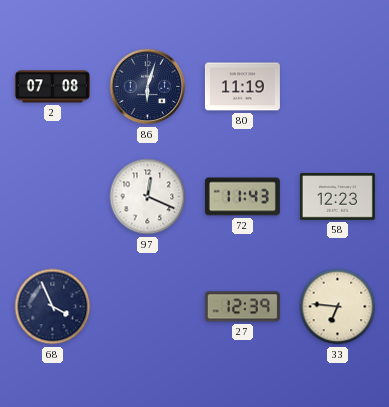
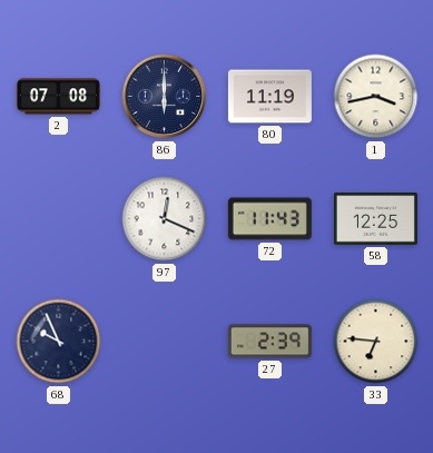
86: 6:03 -> 6:00
1: none -> 3:43
58: 12:23 -> 12:25
68: 3:56 -> 9:56
27: 12:39 -> 2:39
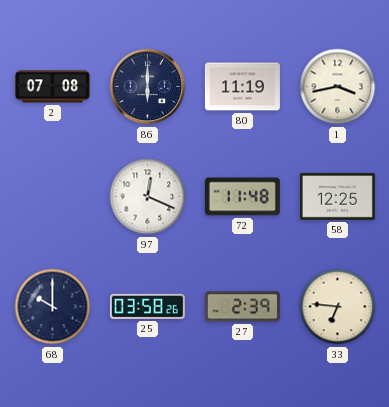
72: 11:43 -> 11:48
68: 9:56 -> 10:00
25: none -> 03:58
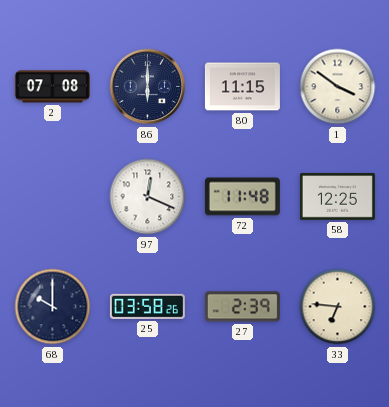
80: 11:19 -> 11:15
1: 3:43 -> 3:51
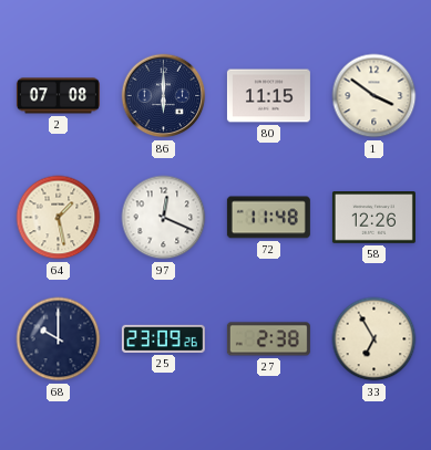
64: none -> 1:28
58: 12:25 -> 12:26
25: 03:58 -> 23:09
27: 2:39 -> 2:38
33: 6:46 -> 6:55
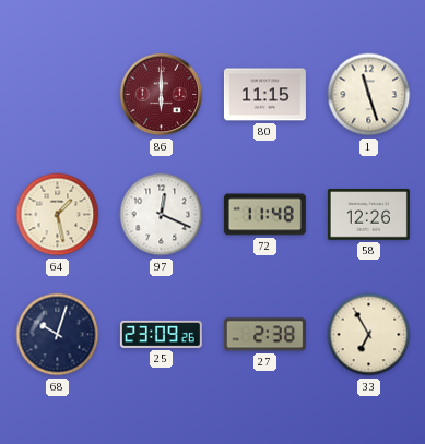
2: 07:08 -> none
86 dial: navy -> burgundy
1: 3:51 -> 11:27
68: 10:00 -> 10:03
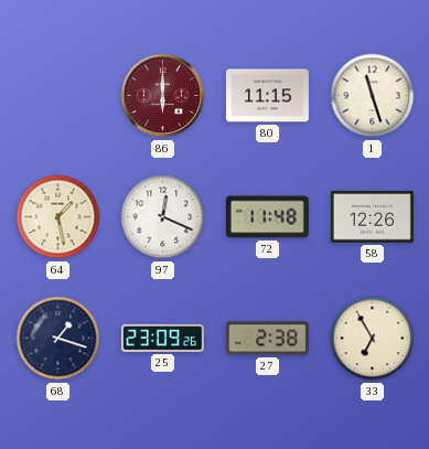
68: 10:03 -> 1:18
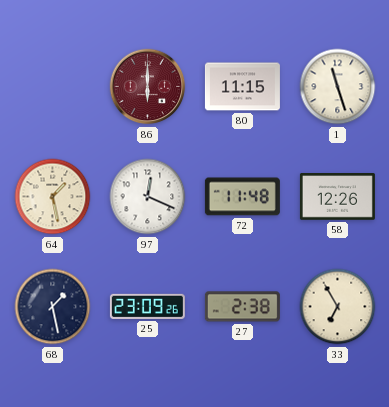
68: 1:18 -> 1:28
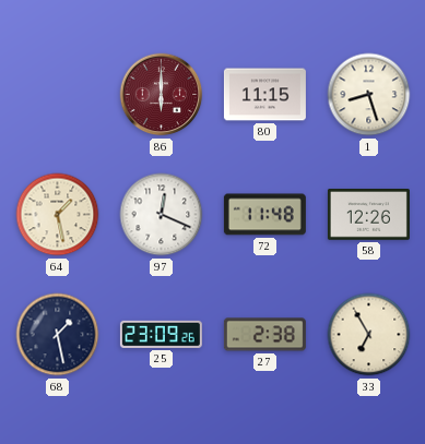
1: 11:27 -> 8:27
